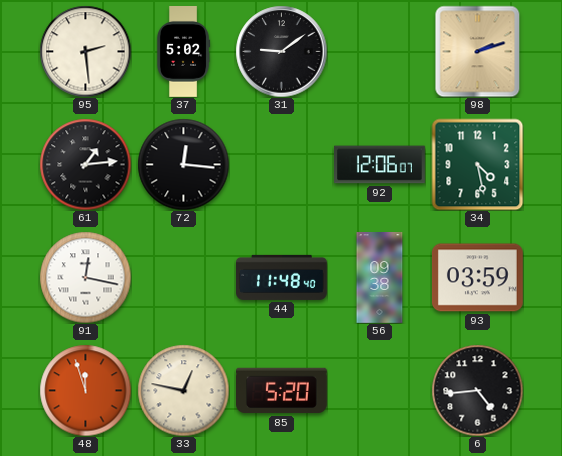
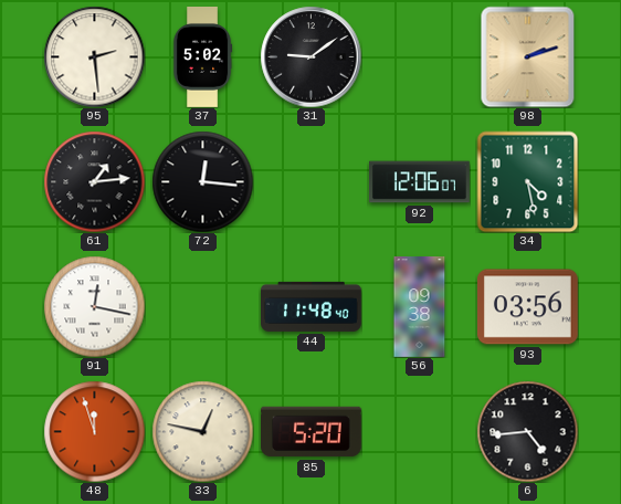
93: 03:59 -> 03:56
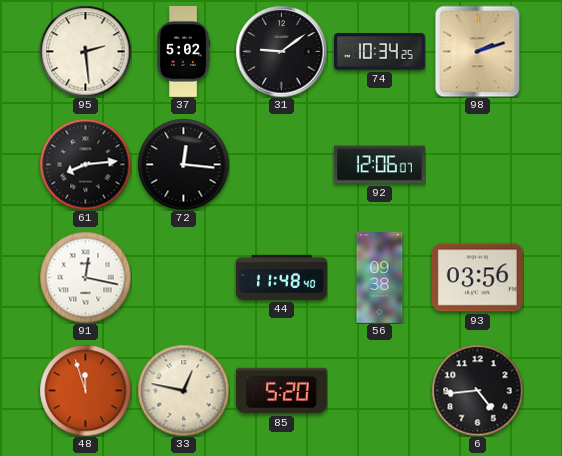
74: none -> 10:34
61: 1:14 -> 8:14
34: 4:28 -> none
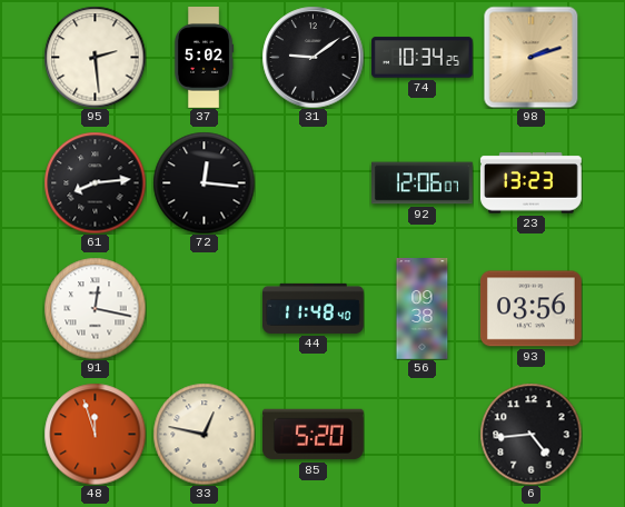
23: none -> 13:23
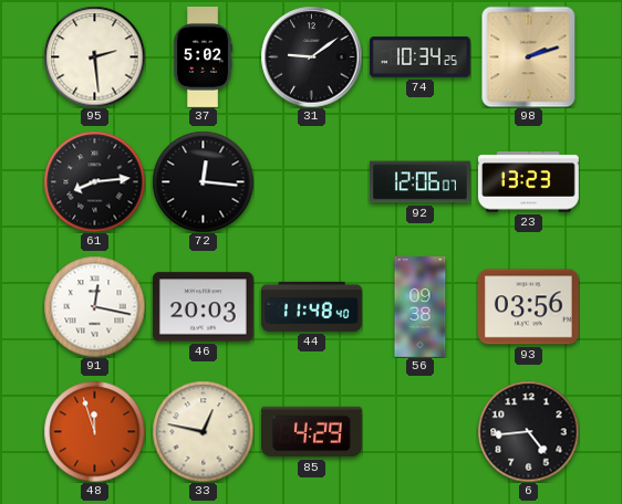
46: none -> 20:03
85: 5:20 -> 4:29
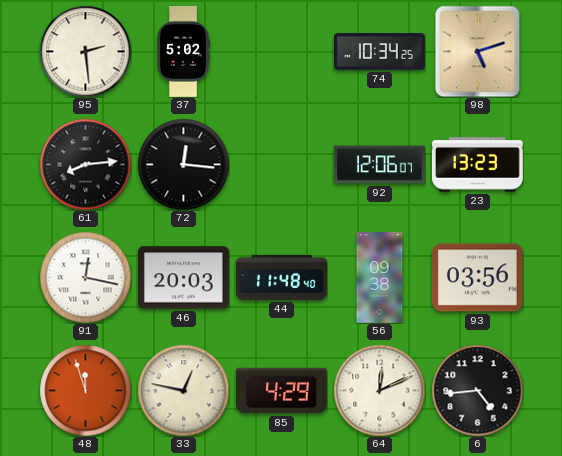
31: 9:09 -> none
98: 2:12 -> 5:12
64: none -> 12:11
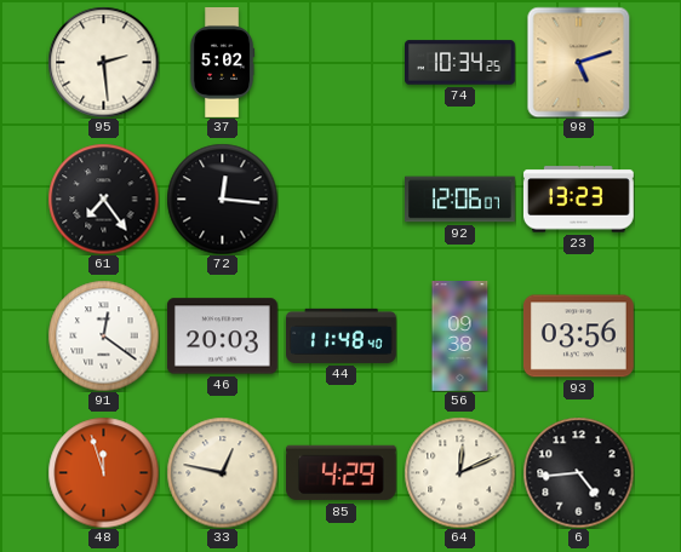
61: 8:14 -> 7:24
91: 12:17 -> 12:21
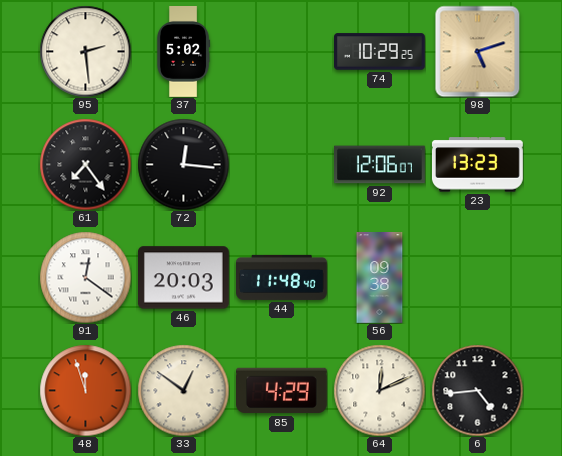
74: 10:34 -> 10:29
93: 03:56 -> none
33: 12:47 -> 12:51
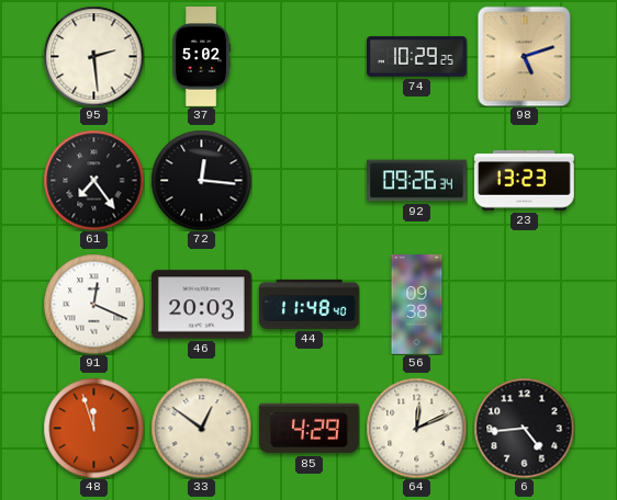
92: 12:06 -> 09:26
91: 12:21 -> 12:19
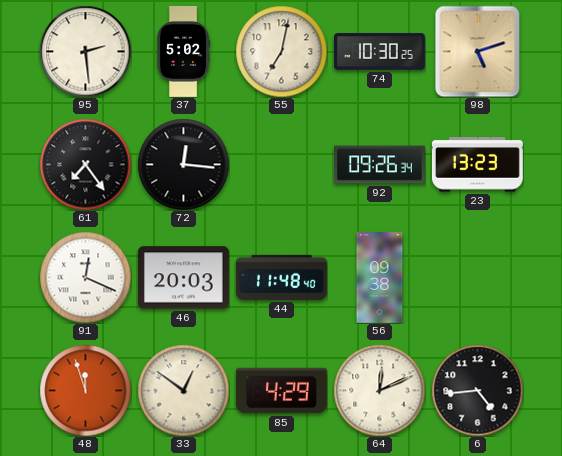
55: none -> 7:02
74: 10:29 -> 10:30
